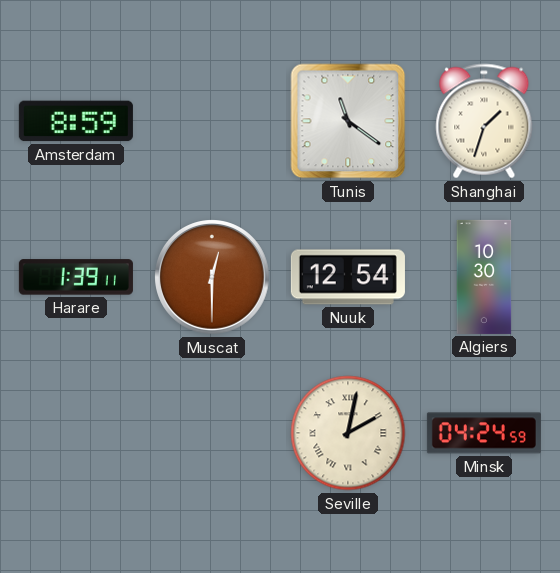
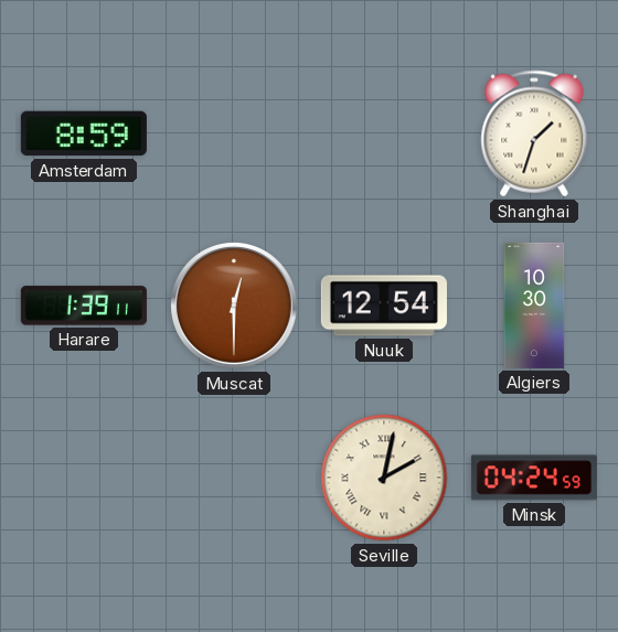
Tunis: 11:21 -> none
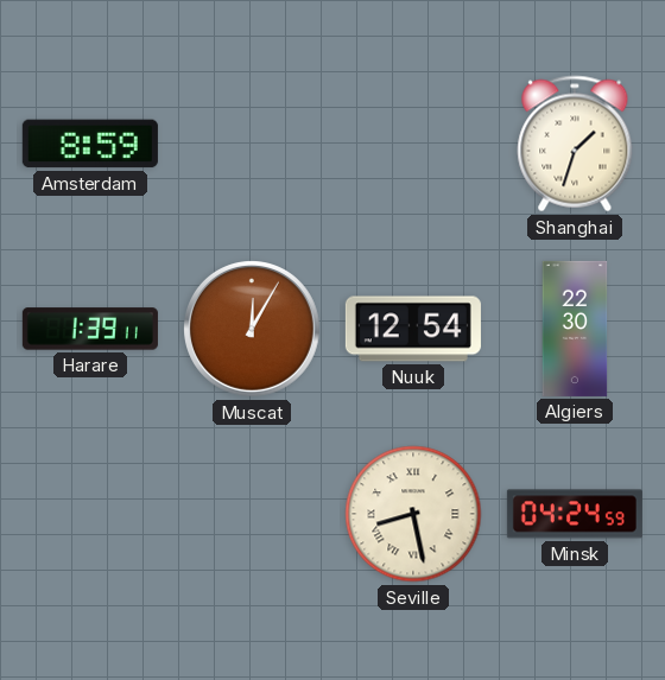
Muscat: 12:30 -> 12:05
Algiers: 10:30 -> 22:30
Seville: 2:02 -> 8:28
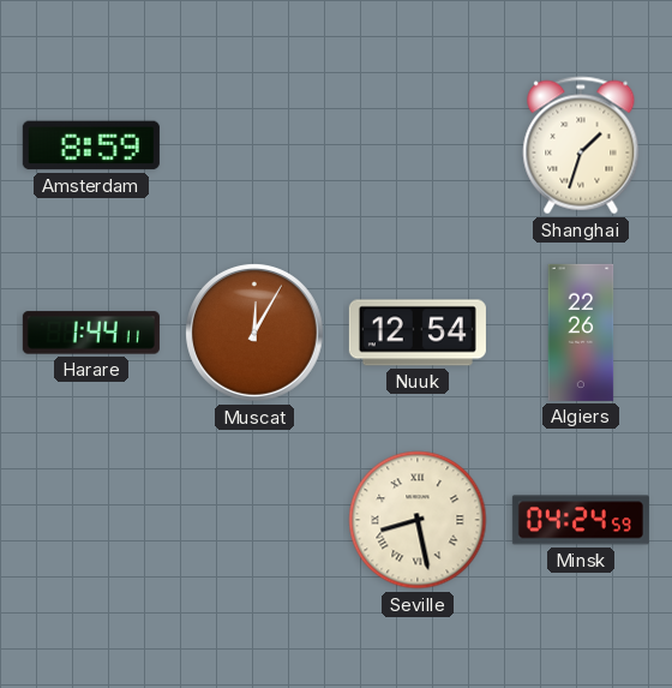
Harare: 1:39 -> 1:44
Algiers: 22:30 -> 22:26
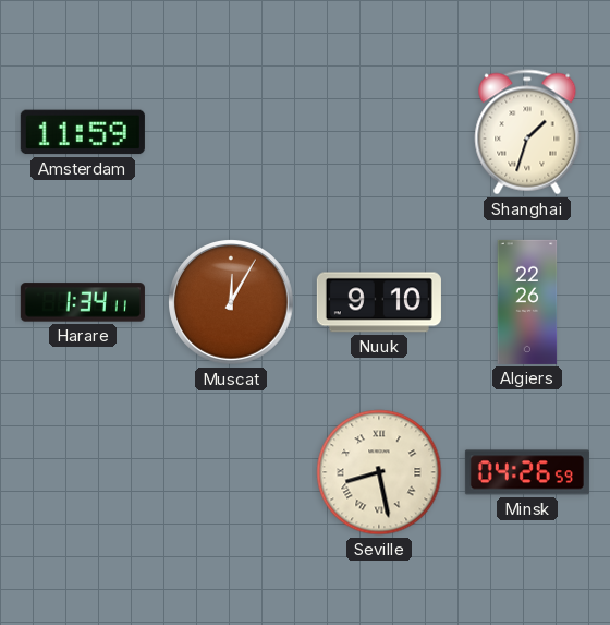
Amsterdam: 8:59 -> 11:59
Harare: 1:44 -> 1:34
Nuuk: 12:54 -> 9:10
Minsk: 04:24 -> 04:26
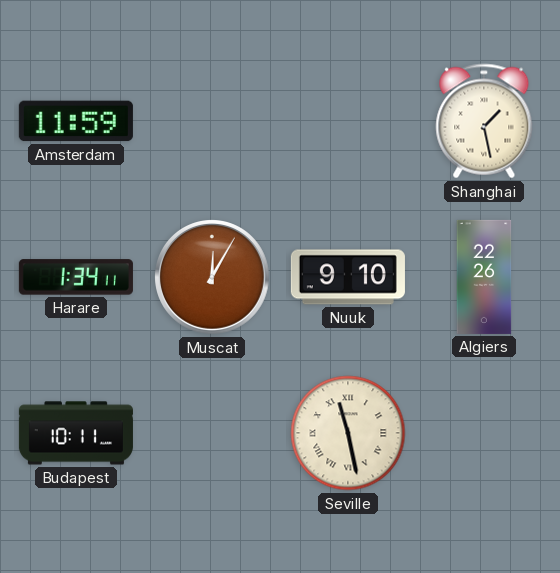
Shanghai: 1:33 -> 1:28
Budapest: none -> 10:11
Seville: 8:28 -> 11:28
Minsk: 04:26 -> none
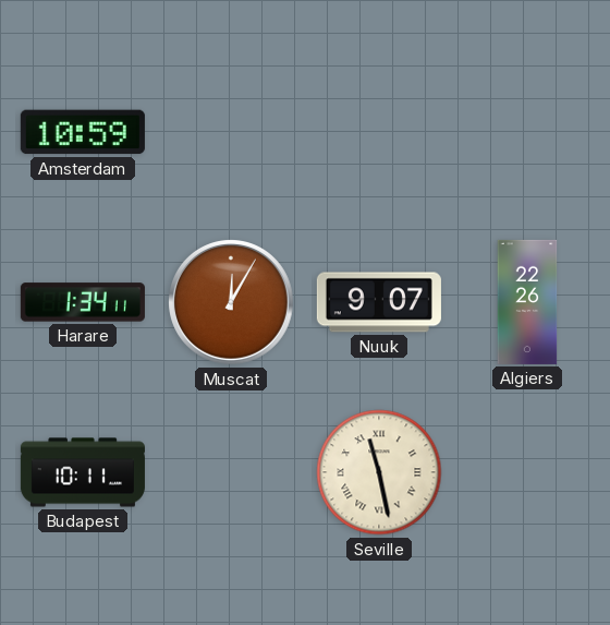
Amsterdam: 11:59 -> 10:59
Shanghai: 1:28 -> none
Nuuk: 9:10 -> 9:07
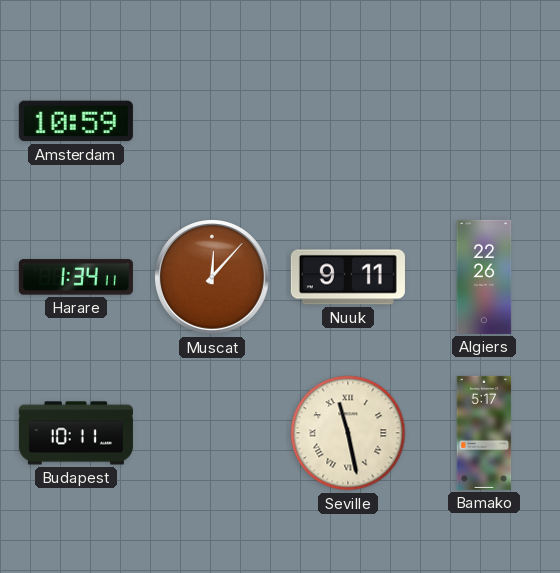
Muscat: 12:05 -> 12:07
Nuuk: 9:07 -> 9:11
Bamako: none -> 5:17
